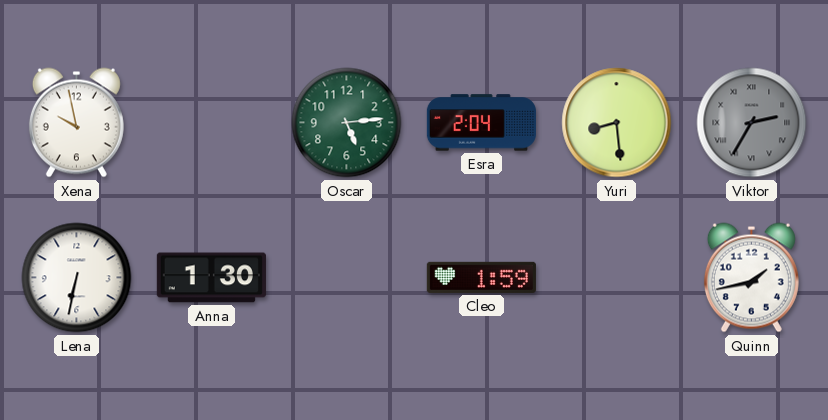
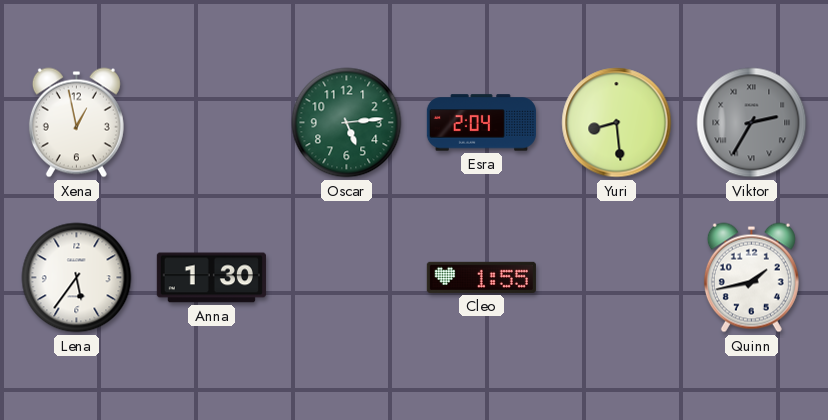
Xena: 9:58 -> 12:58
Lena: 6:32 -> 5:36
Cleo: 1:59 -> 1:55
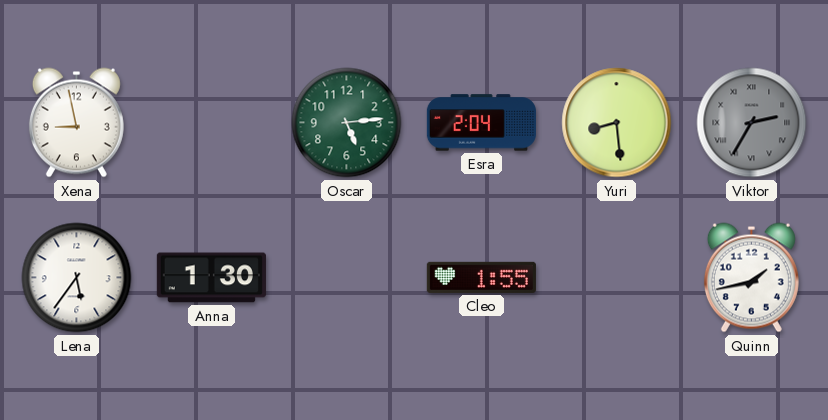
Xena: 12:58 -> 8:58
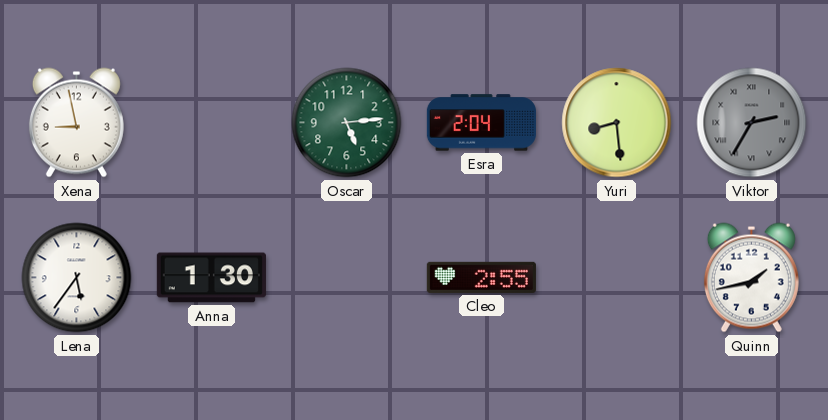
Cleo: 1:55 -> 2:55
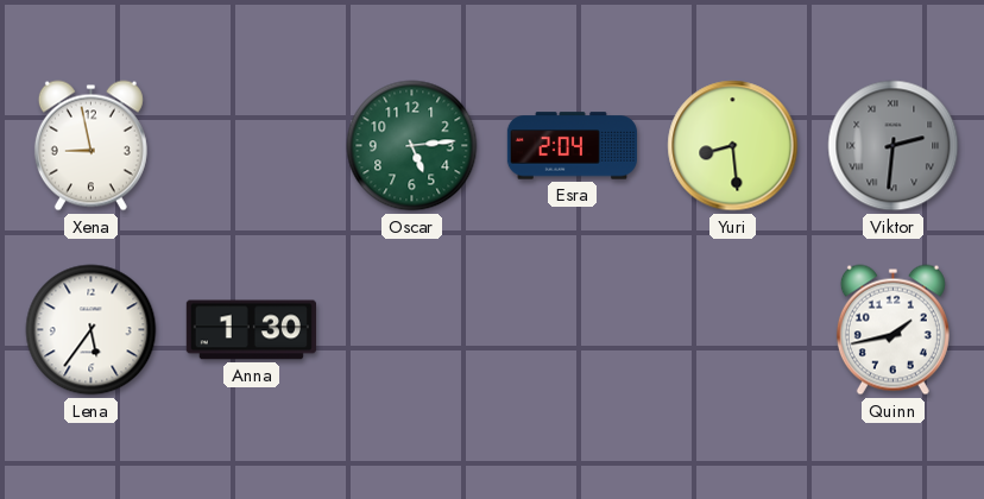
Viktor: 2:35 -> 2:31
Cleo: 2:55 -> none
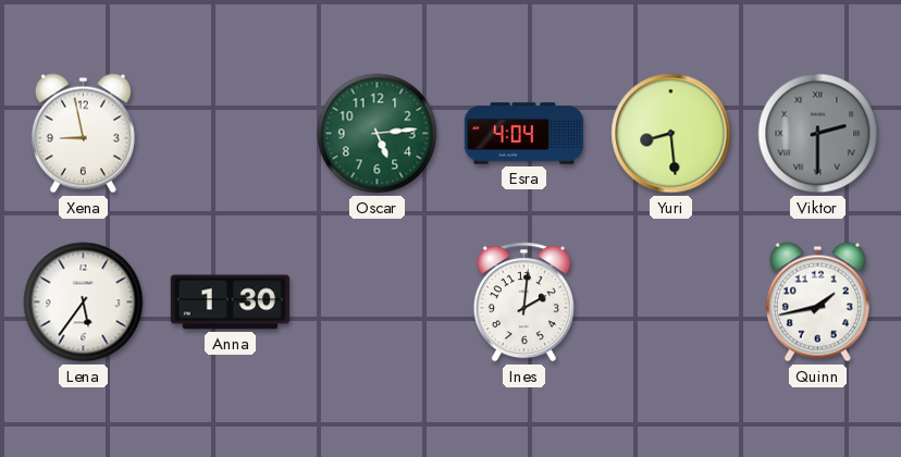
Esra: 2:04 -> 4:04
Viktor: 2:31 -> 2:30
Ines: none -> 2:01
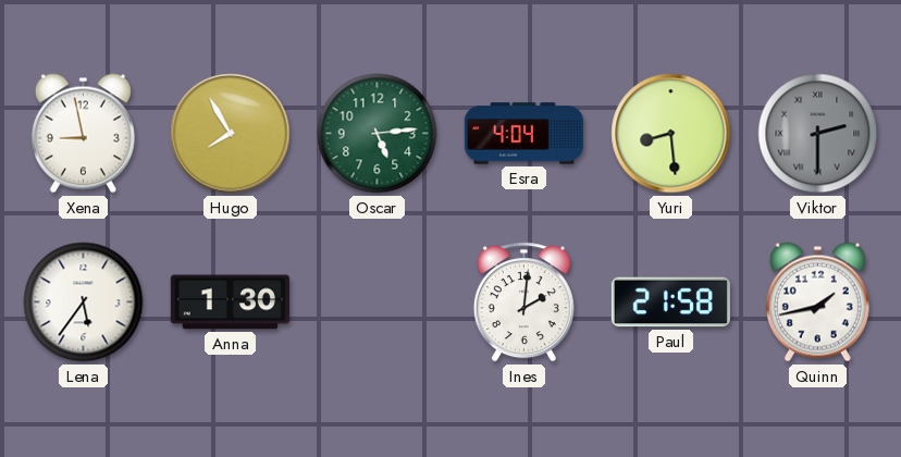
Hugo: none -> 7:55
Paul: none -> 21:58
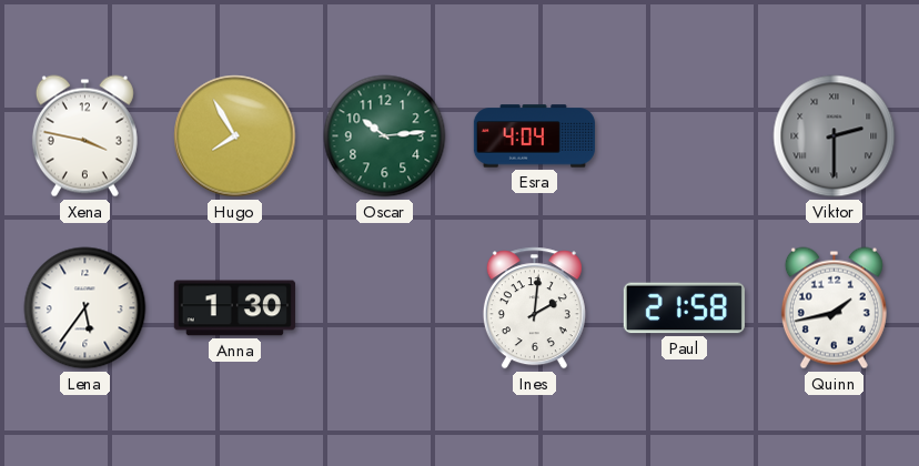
Xena: 8:58 -> 3:47
Oscar: 5:14 -> 10:14
Yuri: 8:29 -> none
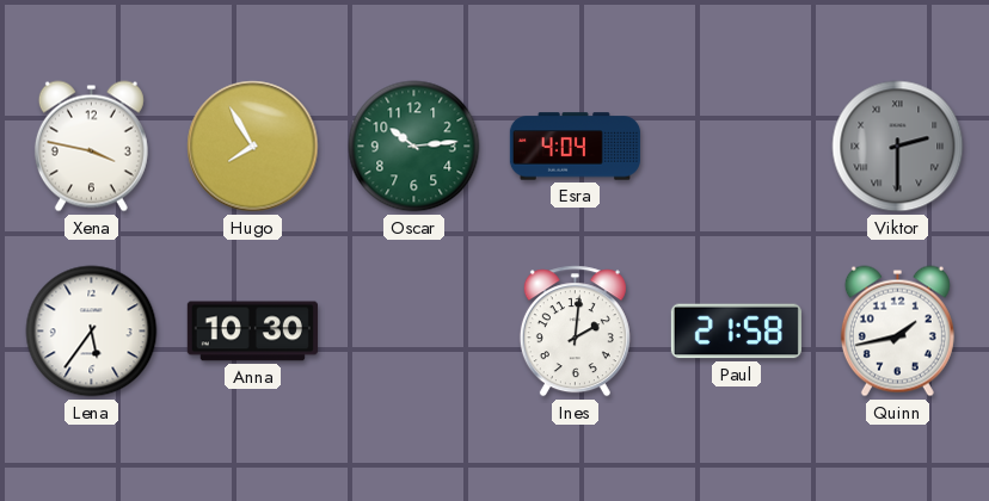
Anna: 1:30 -> 10:30
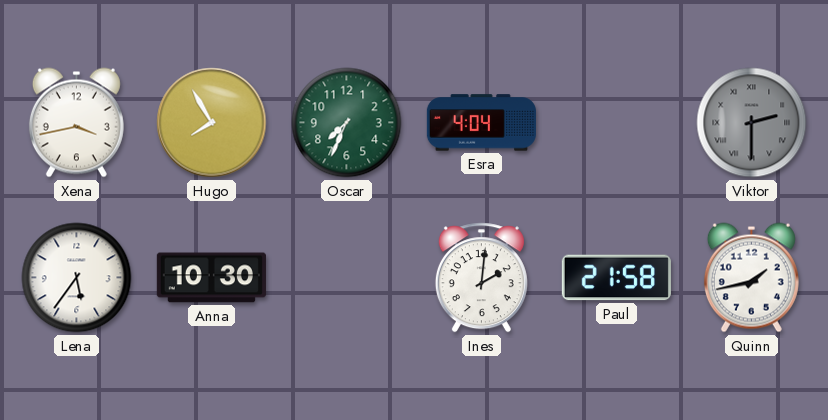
Xena: 3:47 -> 3:43
Oscar: 10:14 -> 7:34
